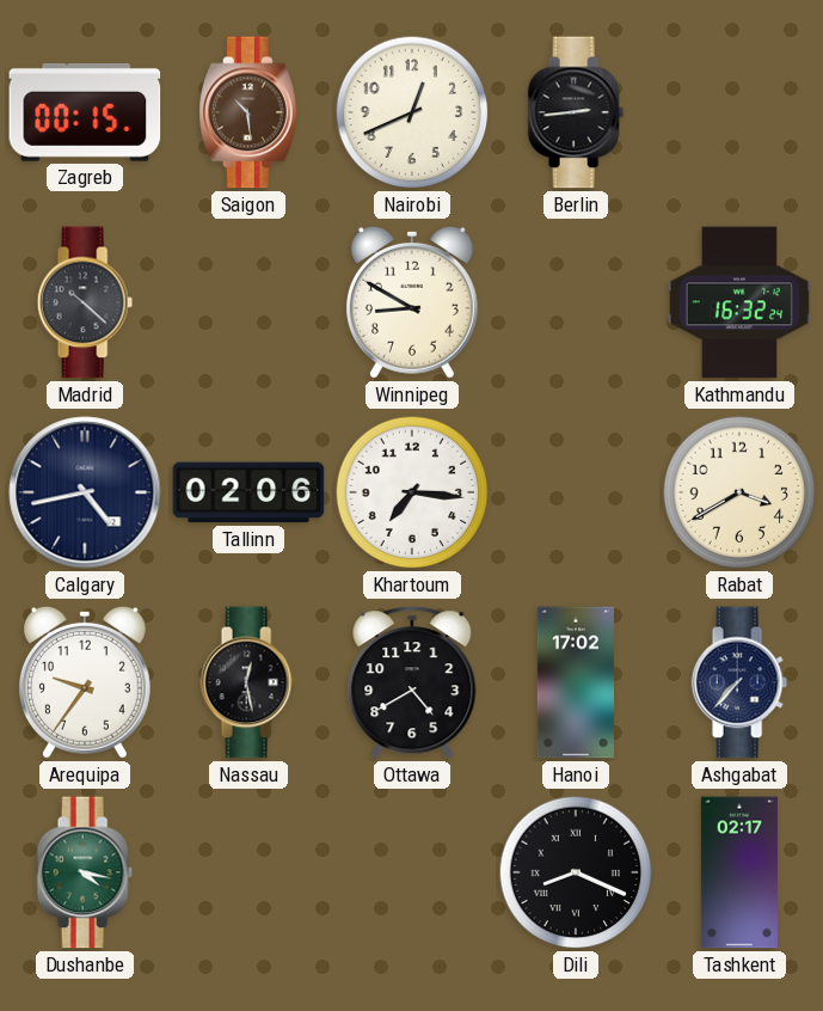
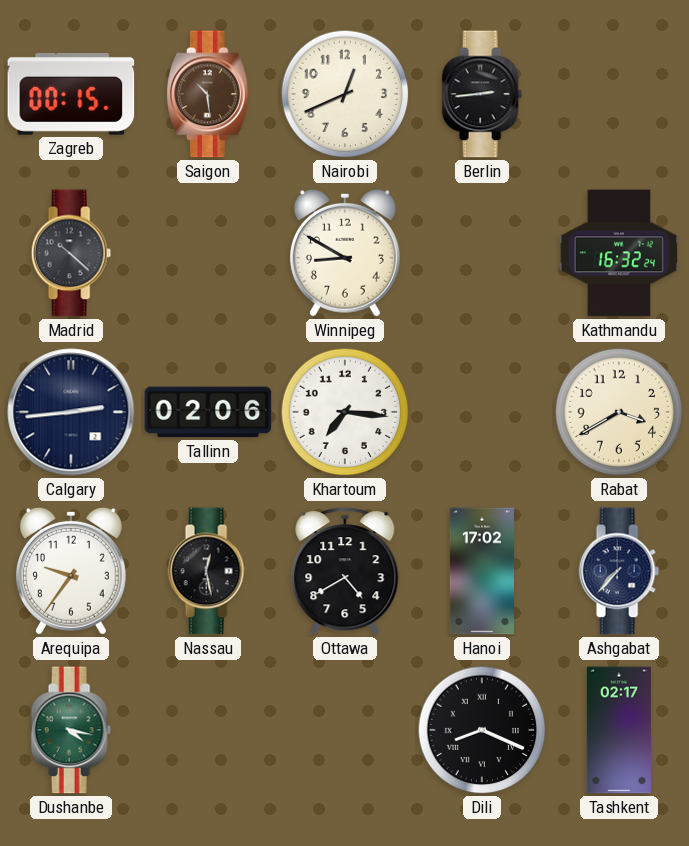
Calgary: 4:43 -> 2:44
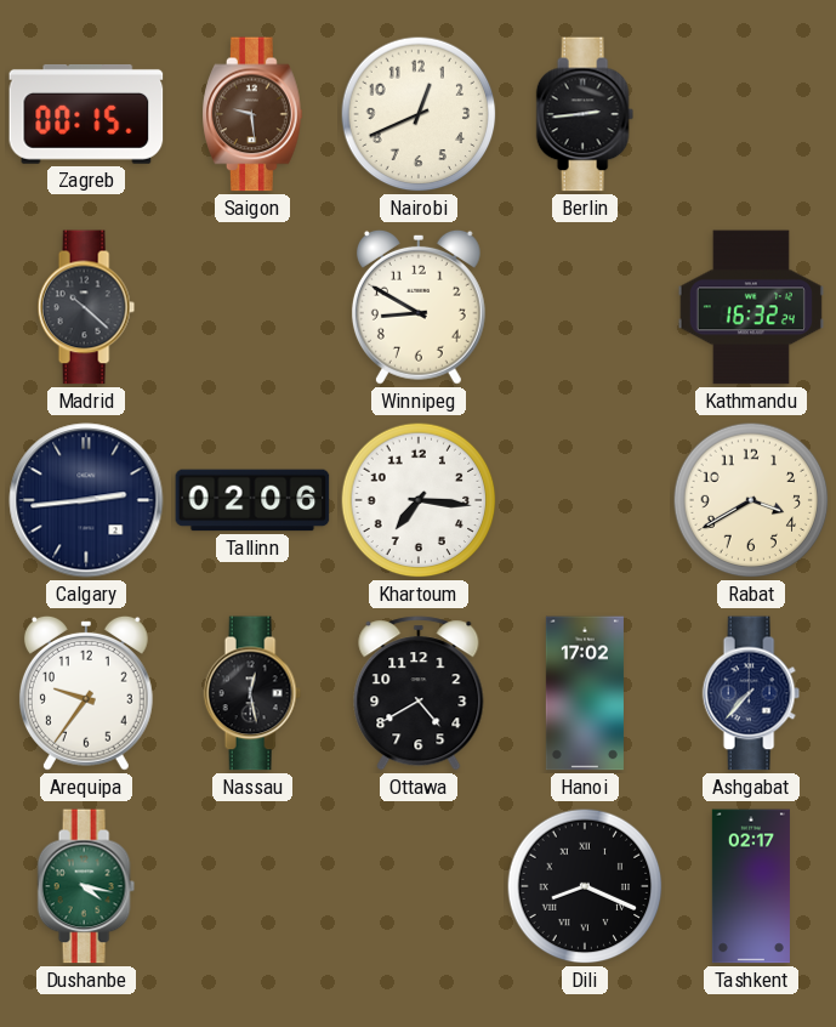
Saigon: 10:29 -> 9:29
